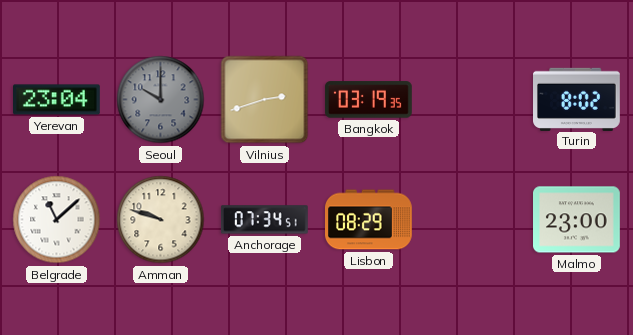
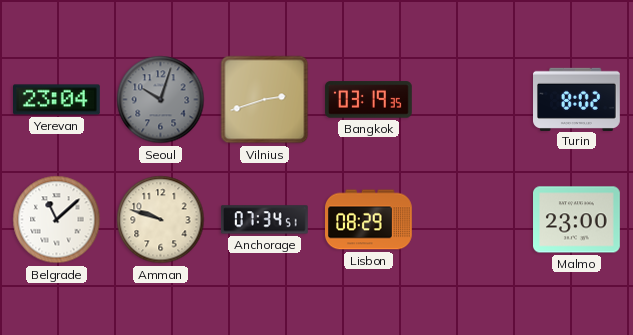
Seoul: 10:00 -> 10:03
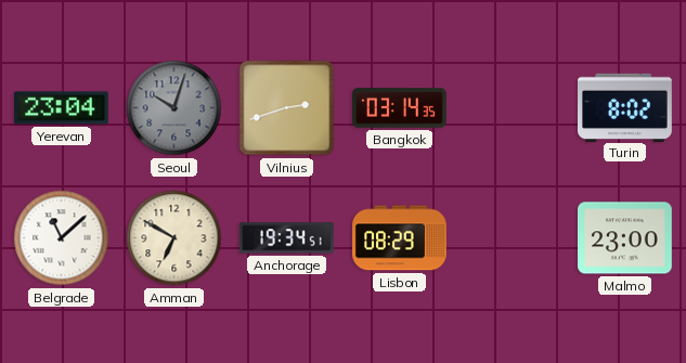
Bangkok: 03:19 -> 03:14
Amman: 9:48 -> 6:50
Anchorage: 07:34 -> 19:34
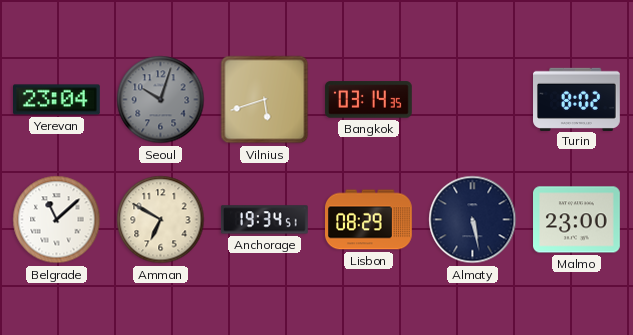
Vilnius: 2:42 -> 5:42
Almaty: none -> 5:28
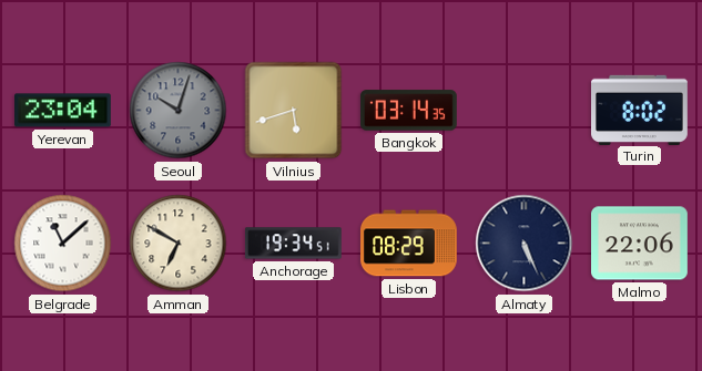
Almaty: 5:28 -> 5:26
Malmo: 23:00 -> 22:06
